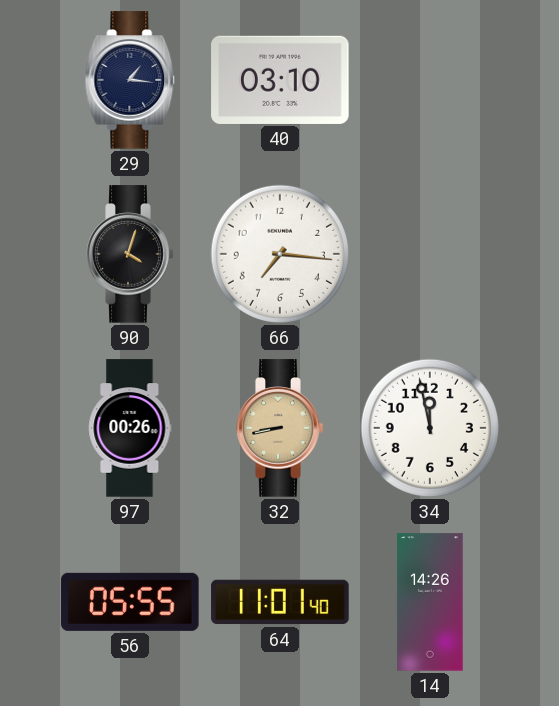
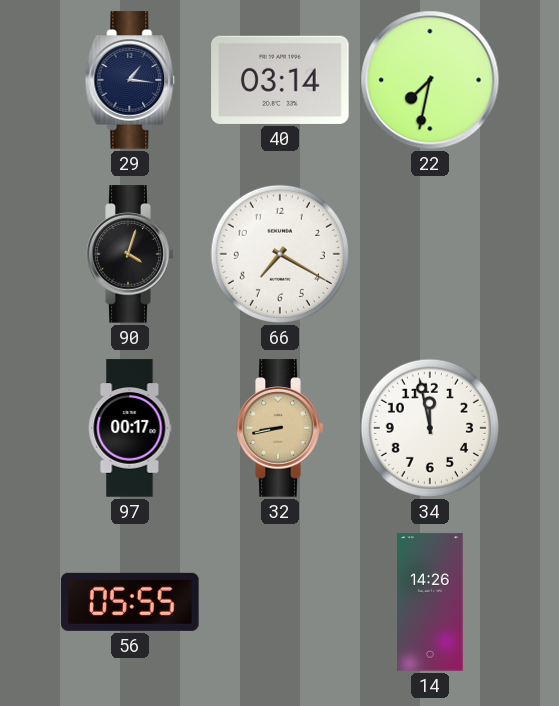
40: 03:10 -> 03:14
22: none -> 7:32
66: 7:16 -> 7:20
97: 00:26 -> 00:17
64: 11:01 -> none
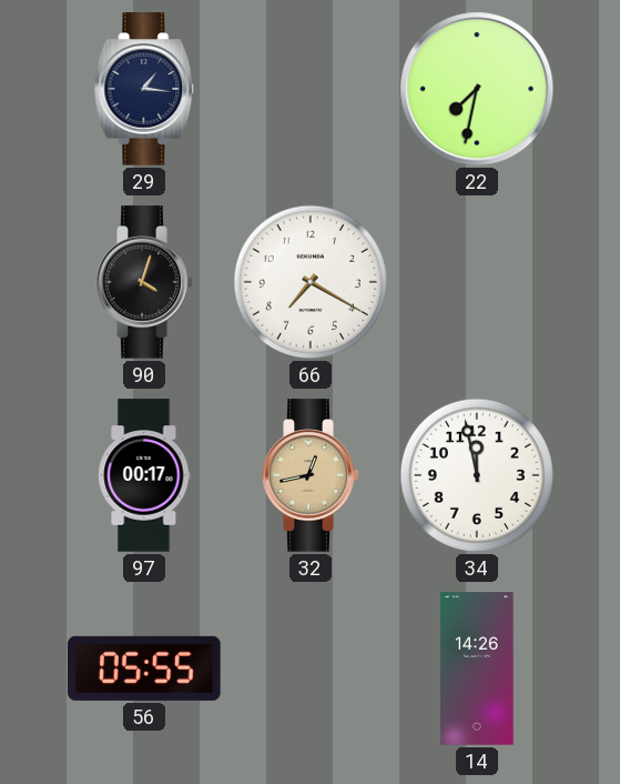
40: 03:14 -> none
32: 8:43 -> 12:43
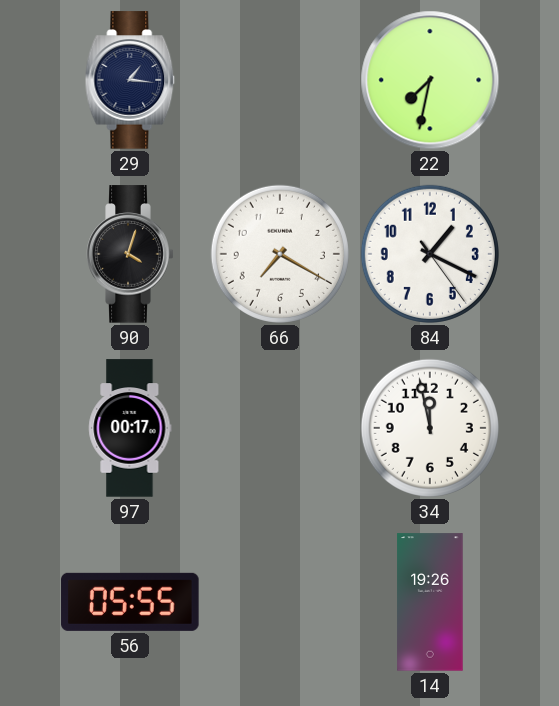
84: none -> 1:19
32: 12:43 -> none
14: 14:26 -> 19:26
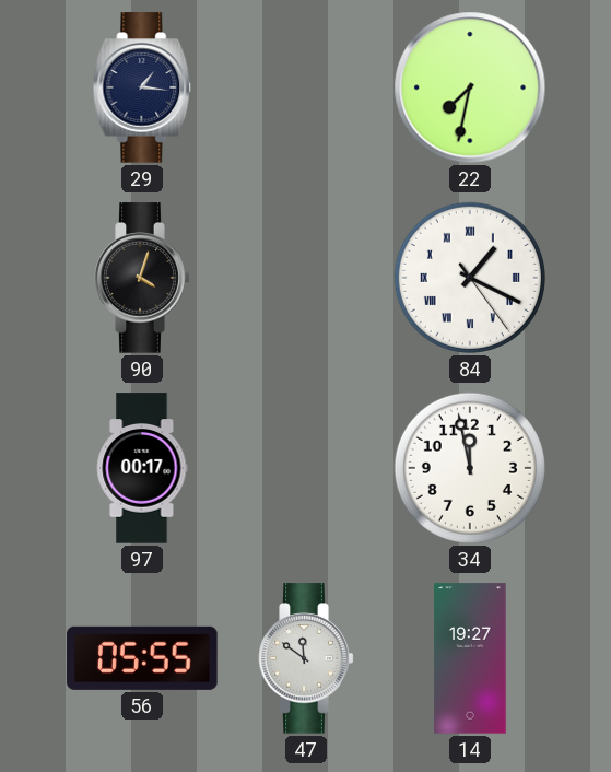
66: 7:20 -> none
84 numerals: Arabic -> Roman
47: none -> 11:51
14: 19:26 -> 19:27
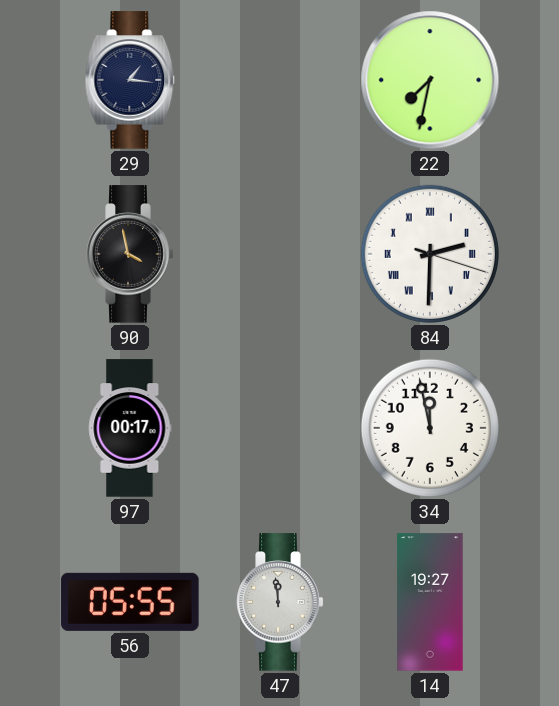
90: 4:03 -> 3:58
84: 1:19 -> 2:30
47: 11:51 -> 11:59
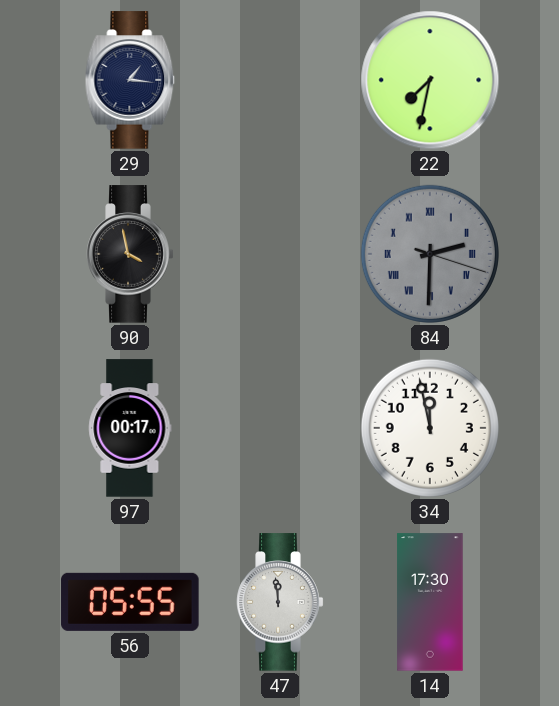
84 dial: white -> grey
14: 19:27 -> 17:30
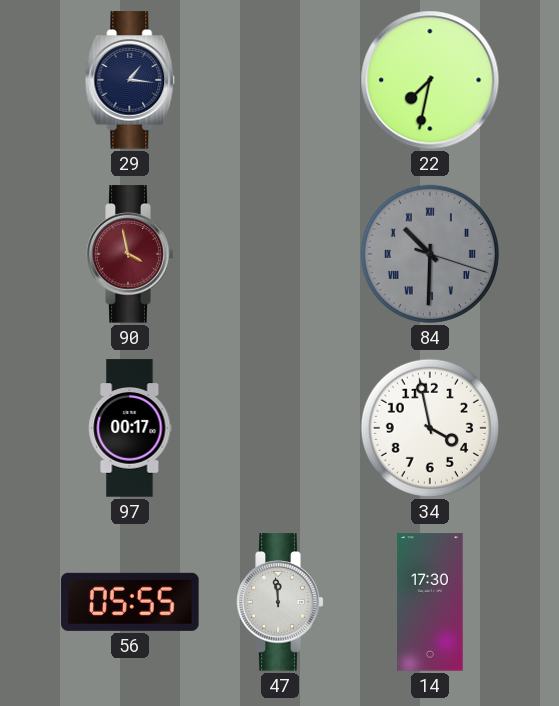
90 dial: black -> burgundy
84: 2:30 -> 10:30
34: 11:58 -> 3:58
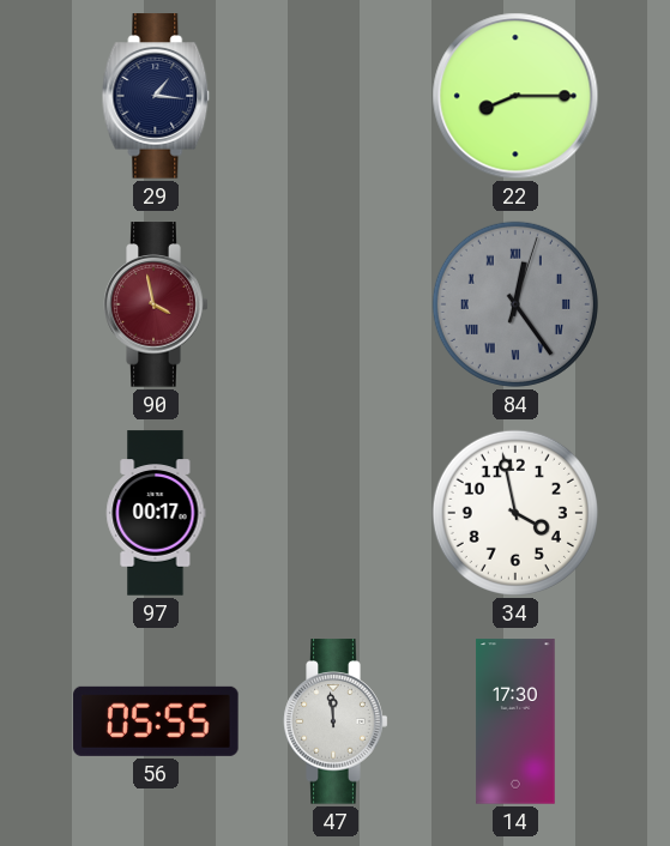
22: 7:32 -> 8:15
84: 10:30 -> 12:24
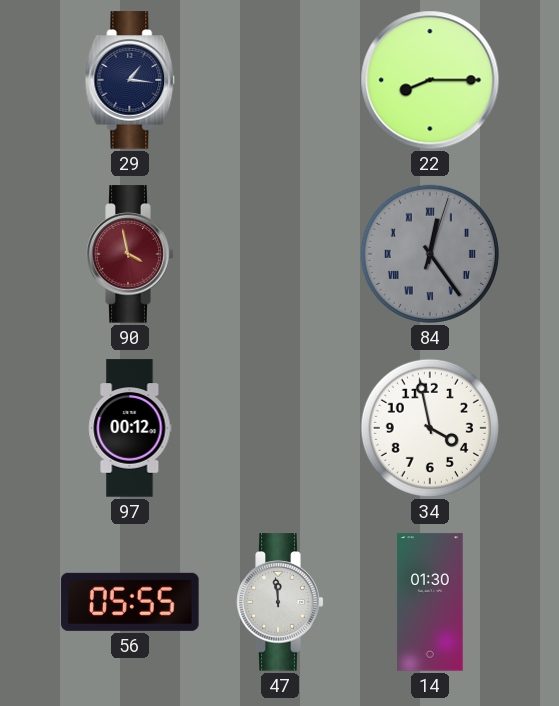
97: 00:17 -> 00:12
14: 17:30 -> 01:30
